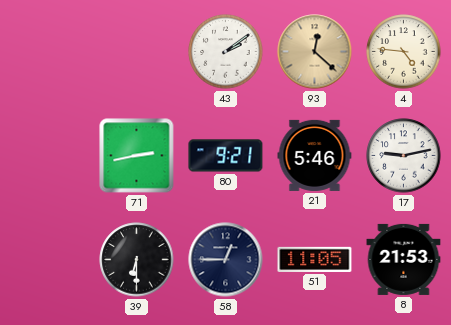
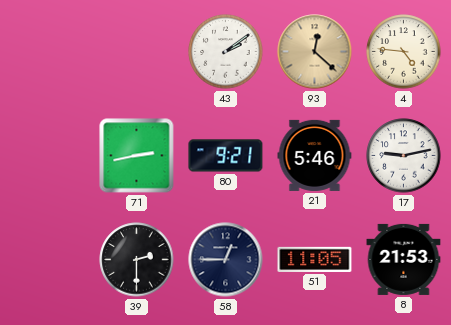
39: 6:30 -> 2:30
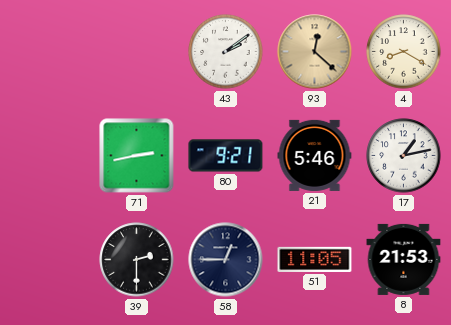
4: 4:46 -> 8:20
17: 9:13 -> 1:13
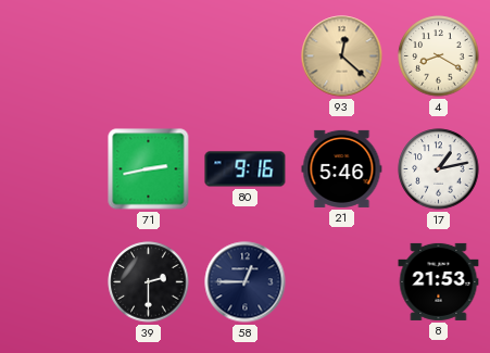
43: 2:09 -> none
80: 9:21 -> 9:16
51: 11:05 -> none
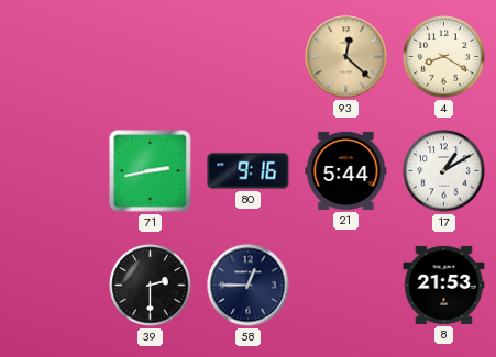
21: 5:46 -> 5:44
17: 1:13 -> 1:10
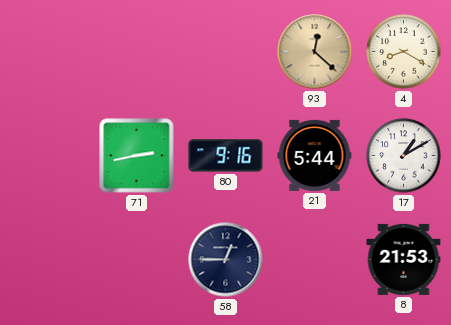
39: 2:30 -> none
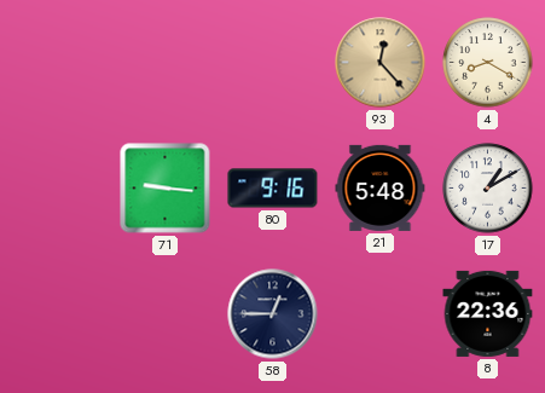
93: 12:22 -> 12:23
71: 2:43 -> 9:16
21: 5:44 -> 5:48
8: 21:53 -> 22:36
